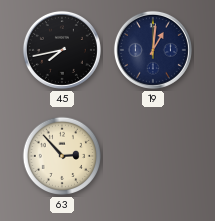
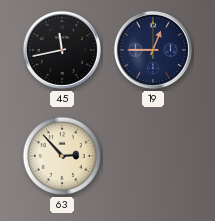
45: 7:43 -> 11:43
19: 1:01 -> 12:45
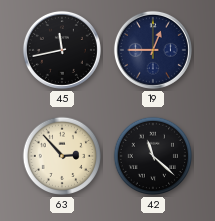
42: none -> 11:22
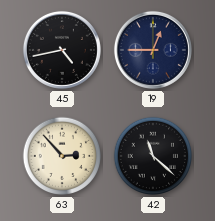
45: 11:43 -> 4:43
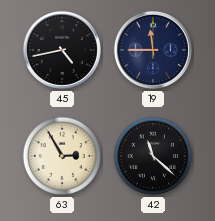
19: 12:45 -> 11:45
63: 2:53 -> 2:55
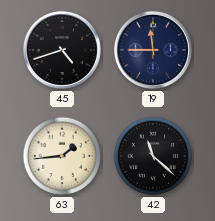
45: 4:43 -> 4:42
63: 2:55 -> 1:44
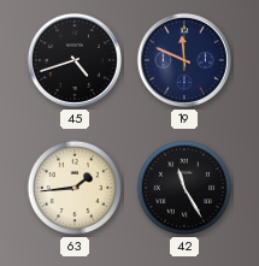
19: 11:45 -> 11:49
42: 11:22 -> 11:25
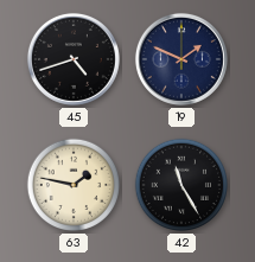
19: 11:49 -> 1:49
63: 1:44 -> 1:47
